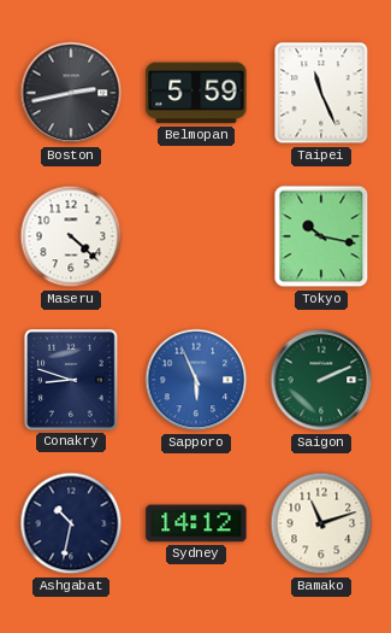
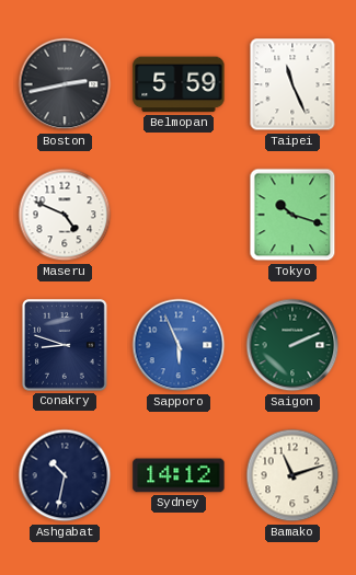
Maseru: 4:22 -> 4:49
Tokyo: 10:17 -> 10:18
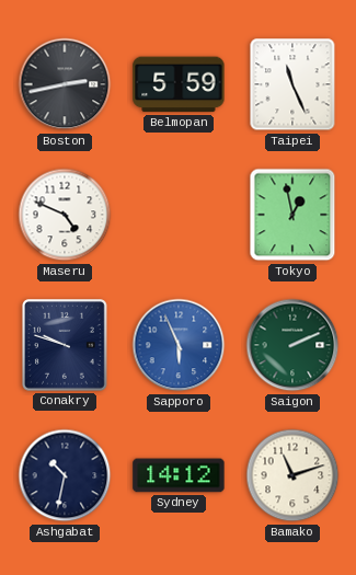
Tokyo: 10:18 -> 12:58
Conakry: 8:48 -> 9:48
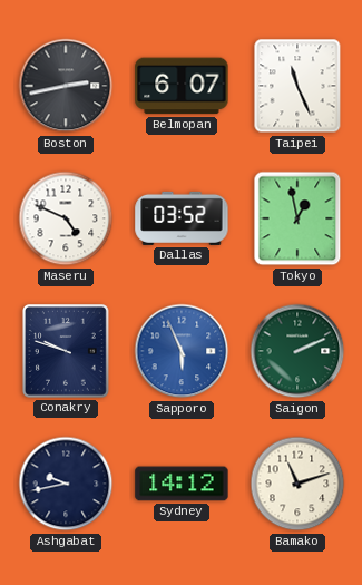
Belmopan: 5:59 -> 6:07
Dallas: none -> 03:52
Ashgabat: 10:32 -> 9:43
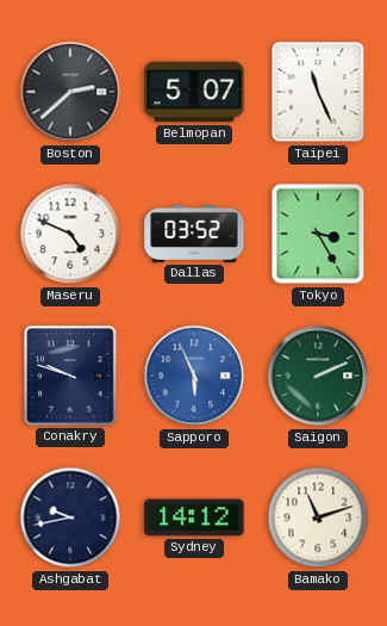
Boston: 2:43 -> 2:38
Belmopan: 6:07 -> 5:07
Tokyo: 12:58 -> 3:25
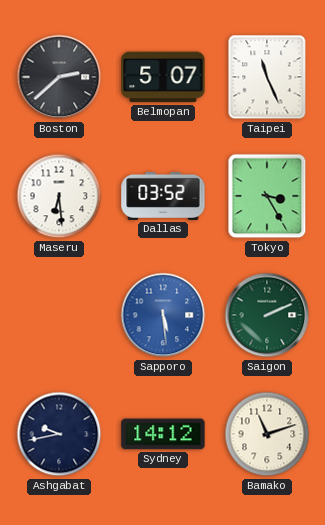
Maseru: 4:49 -> 6:29
Conakry: 9:48 -> none
Sapporo: 5:56 -> 5:29
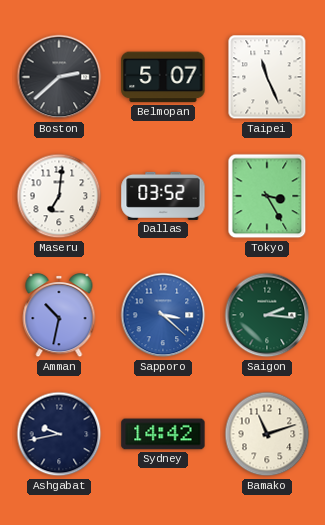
Maseru: 6:29 -> 7:01
Amman: none -> 10:32
Sapporo: 5:29 -> 3:22
Saigon: 2:11 -> 2:16
Sydney: 14:12 -> 14:42
